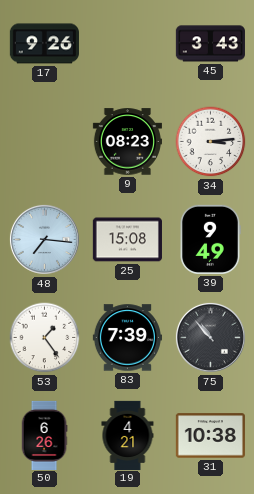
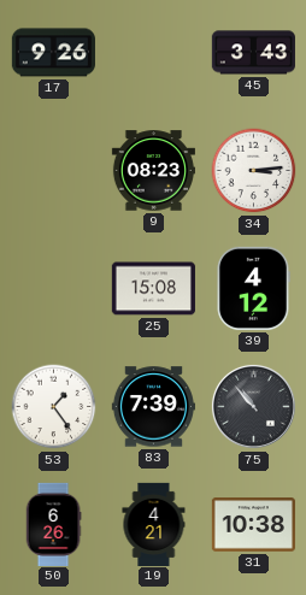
48: 7:16 -> none
39: 9:49 -> 4:12
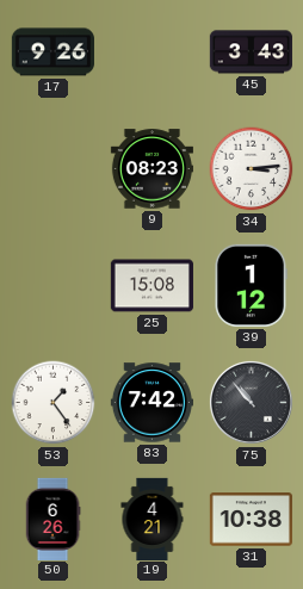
39: 4:12 -> 1:12
83: 7:39 -> 7:42
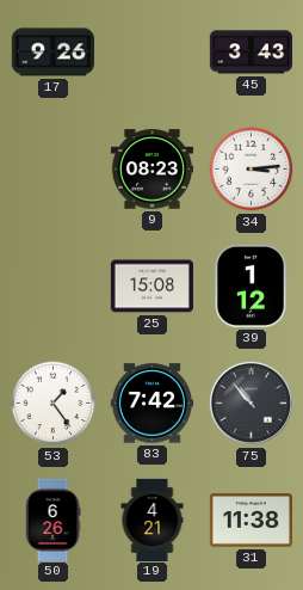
31: 10:38 -> 11:38
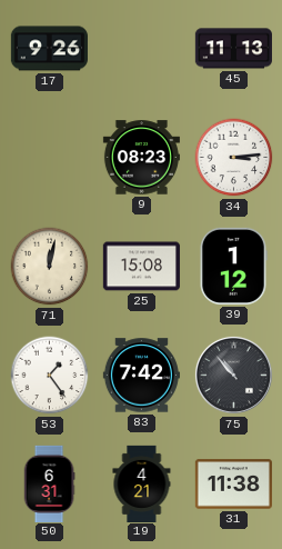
45: 3:43 -> 11:13
71: none -> 12:02
50: 6:26 -> 6:31
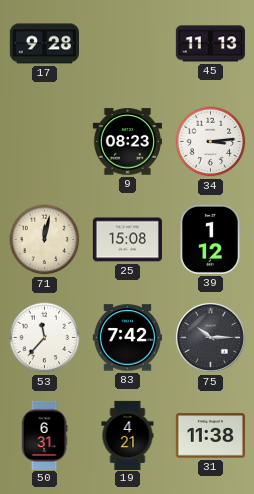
17: 9:26 -> 9:28
53: 1:24 -> 11:37
75: 10:53 -> 10:15
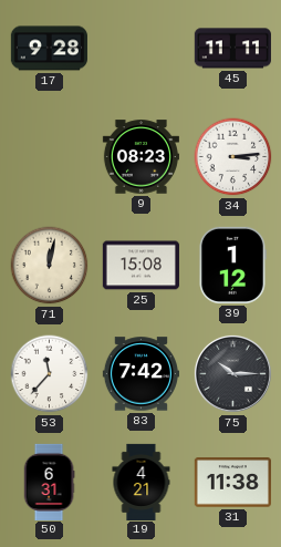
45: 11:13 -> 11:11
